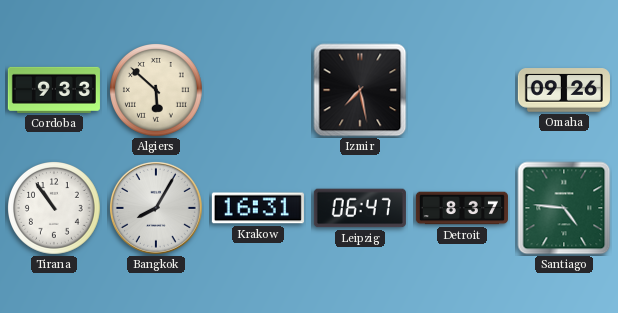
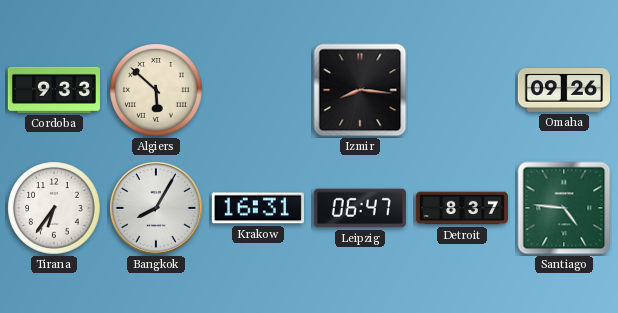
Izmir: 7:28 -> 8:16
Tirana: 10:54 -> 6:36
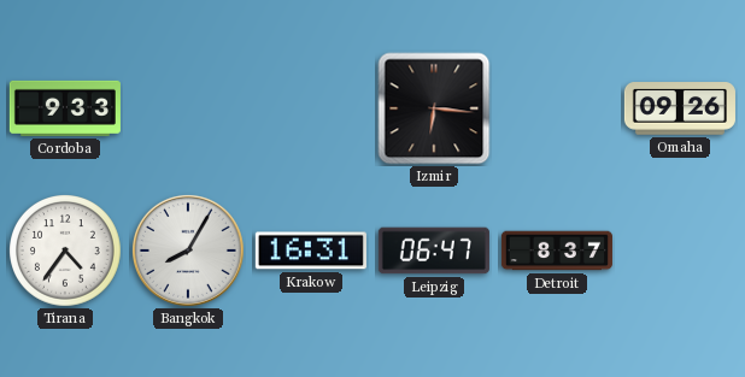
Algiers: 5:52 -> none
Izmir: 8:16 -> 6:16
Tirana: 6:36 -> 4:36
Santiago: 4:46 -> none
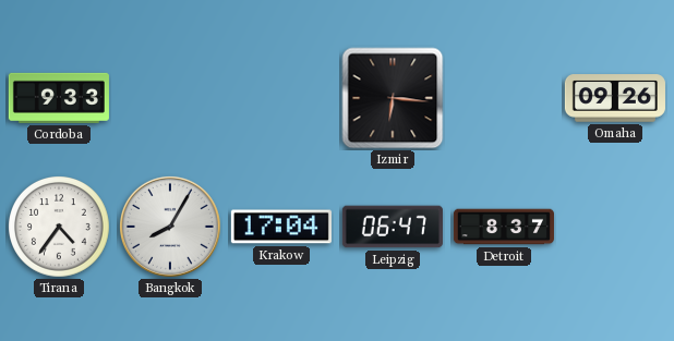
Krakow: 16:31 -> 17:04
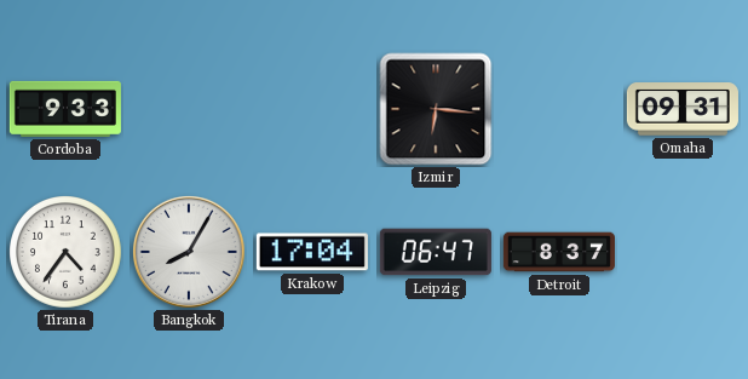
Omaha: 09:26 -> 09:31
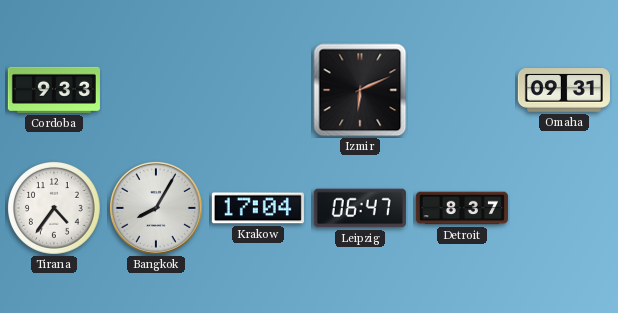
Izmir: 6:16 -> 6:11
